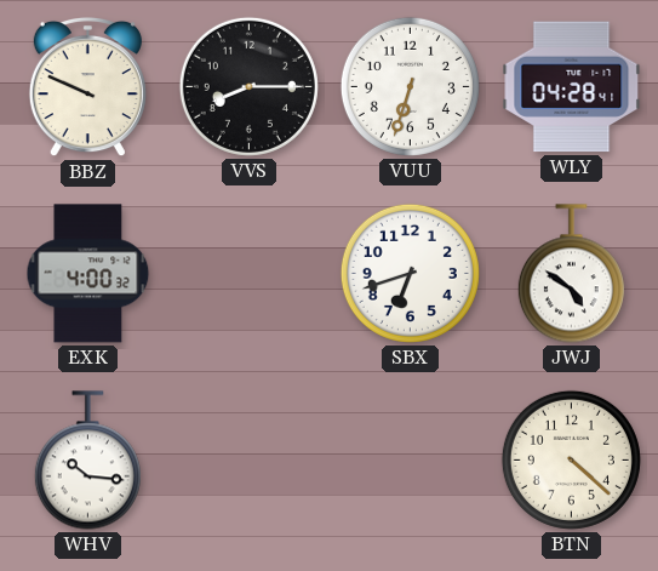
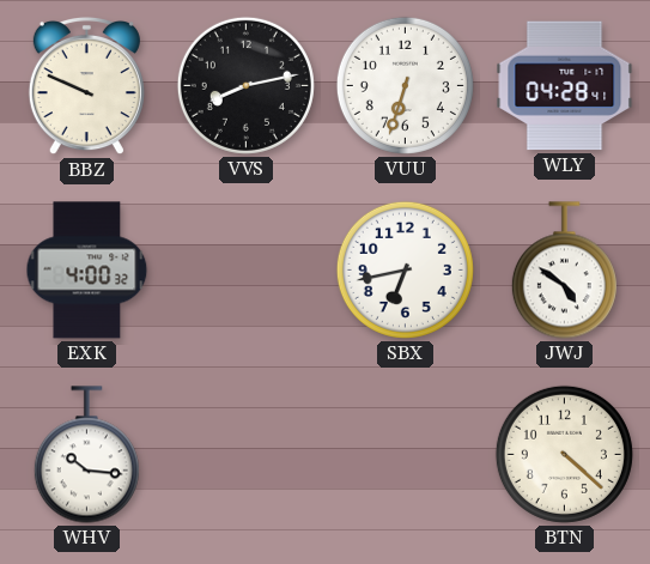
VVS: 8:15 -> 8:13
SBX: 6:42 -> 6:43
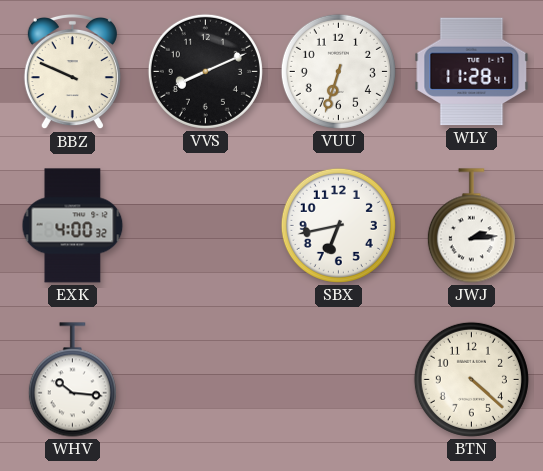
VVS: 8:13 -> 8:11
WLY: 04:28 -> 11:28
JWJ: 4:51 -> 2:14
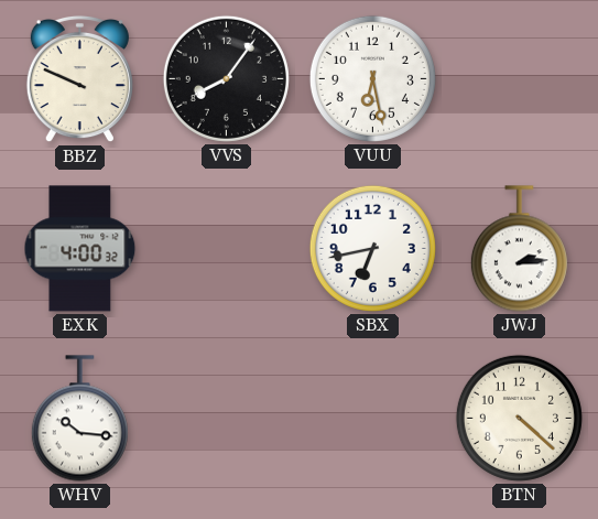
VVS: 8:11 -> 8:06
VUU: 6:33 -> 6:28
WLY: 11:28 -> none
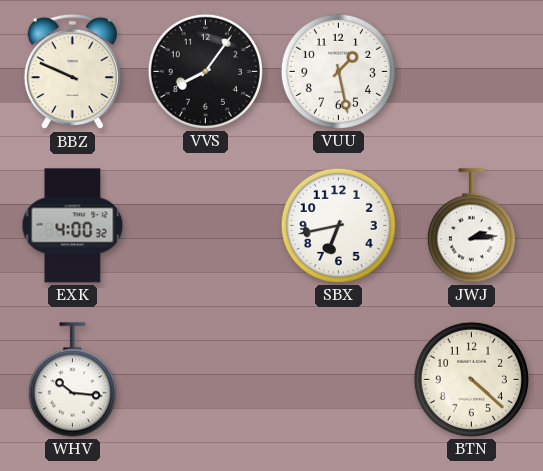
VUU: 6:28 -> 1:28
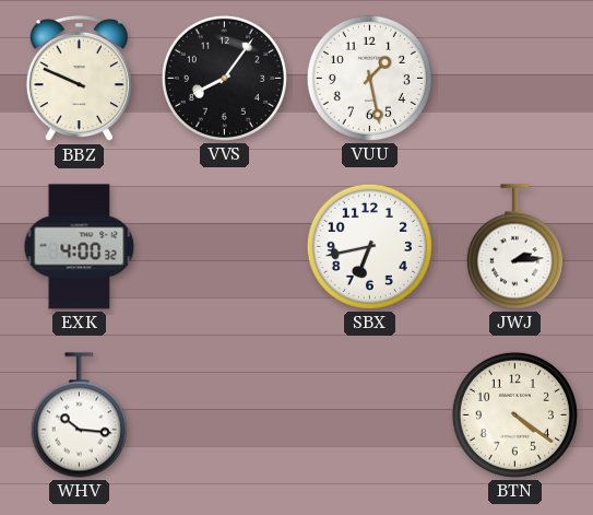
BTN: 4:22 -> 4:21
